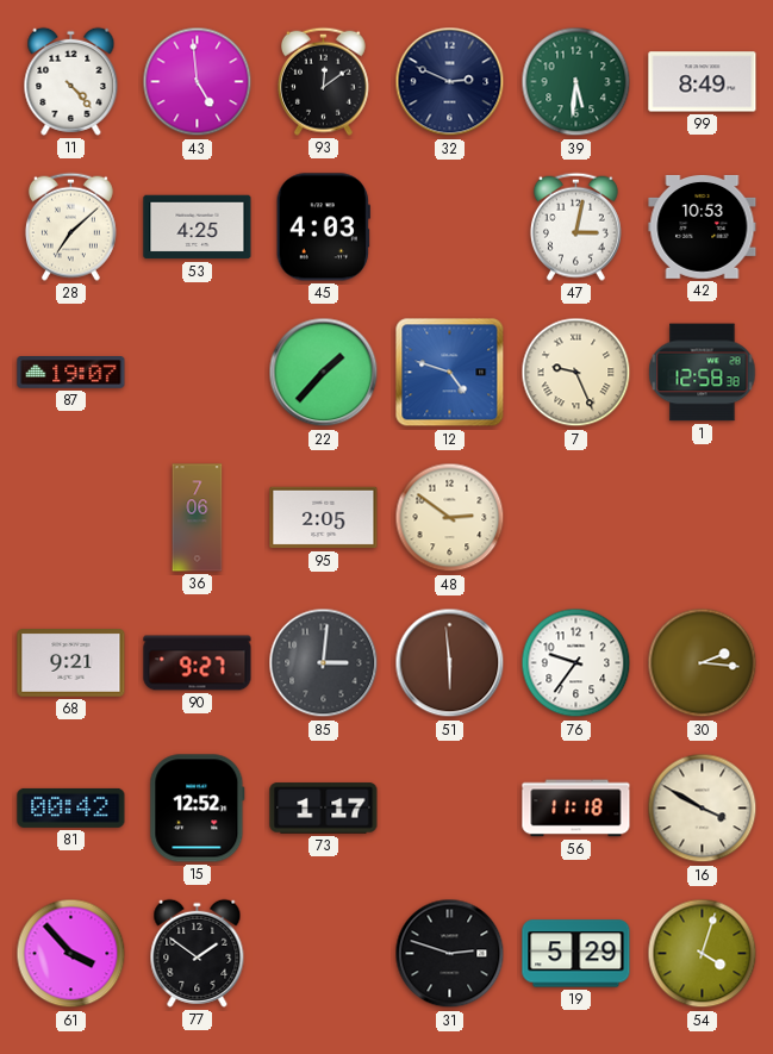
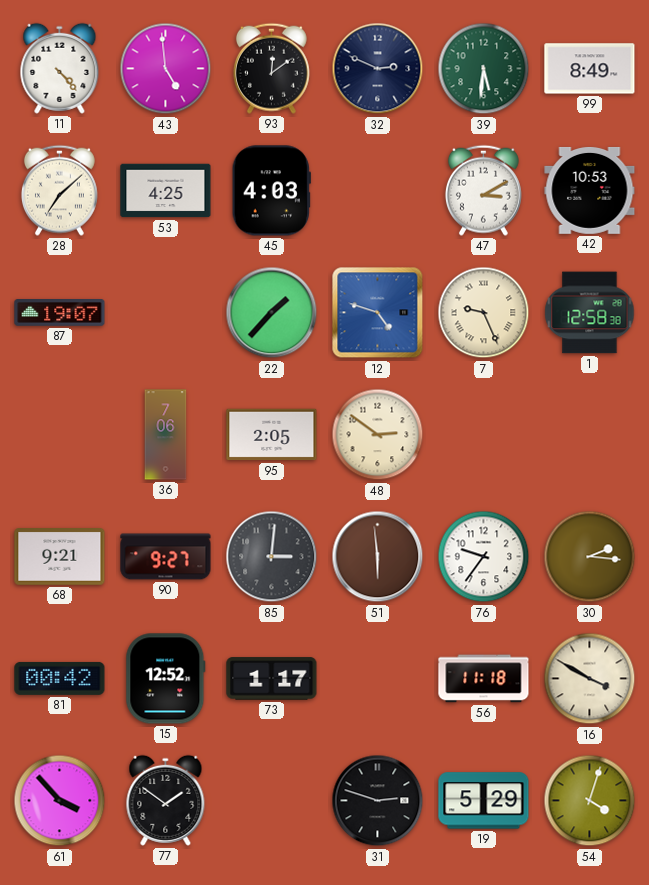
47: 3:02 -> 3:10
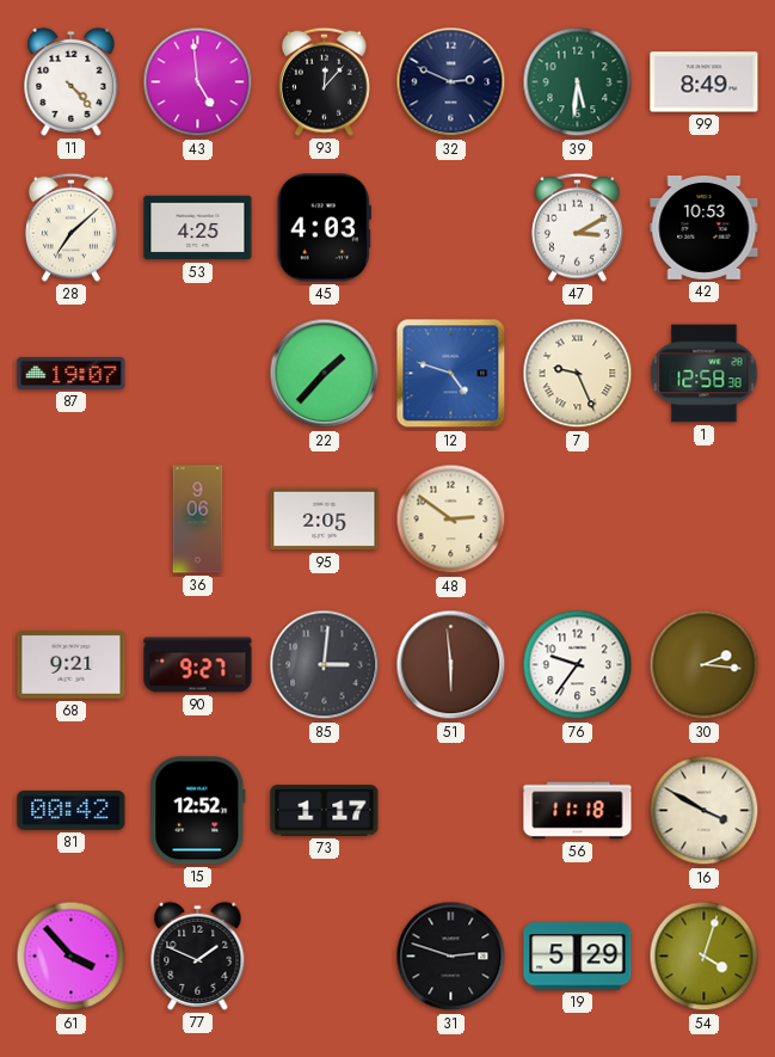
93: 12:09 -> 12:07
36: 7:06 -> 9:06
77: 1:51 -> 1:49
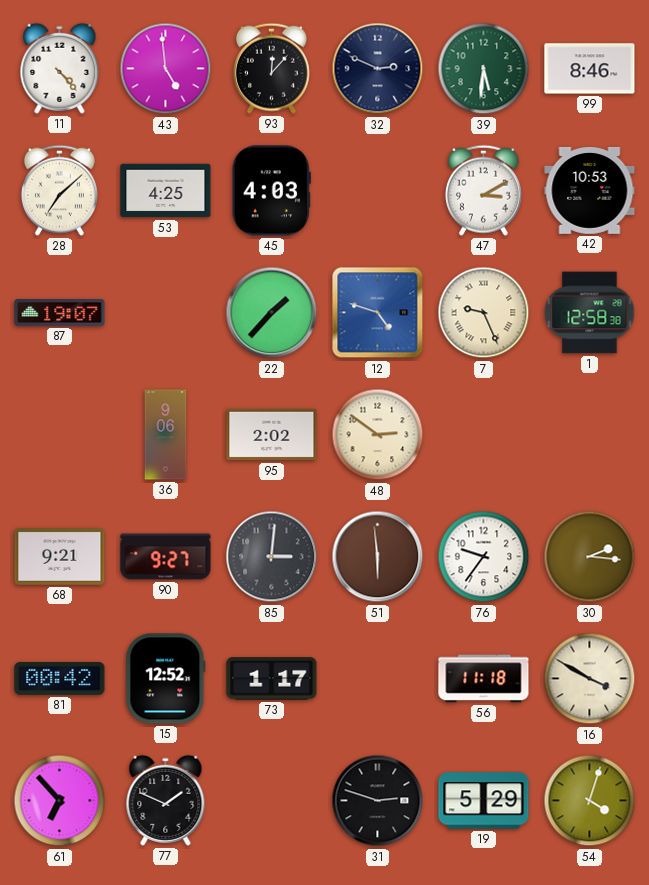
99: 8:49 -> 8:46
95: 2:05 -> 2:02
61: 3:53 -> 6:53
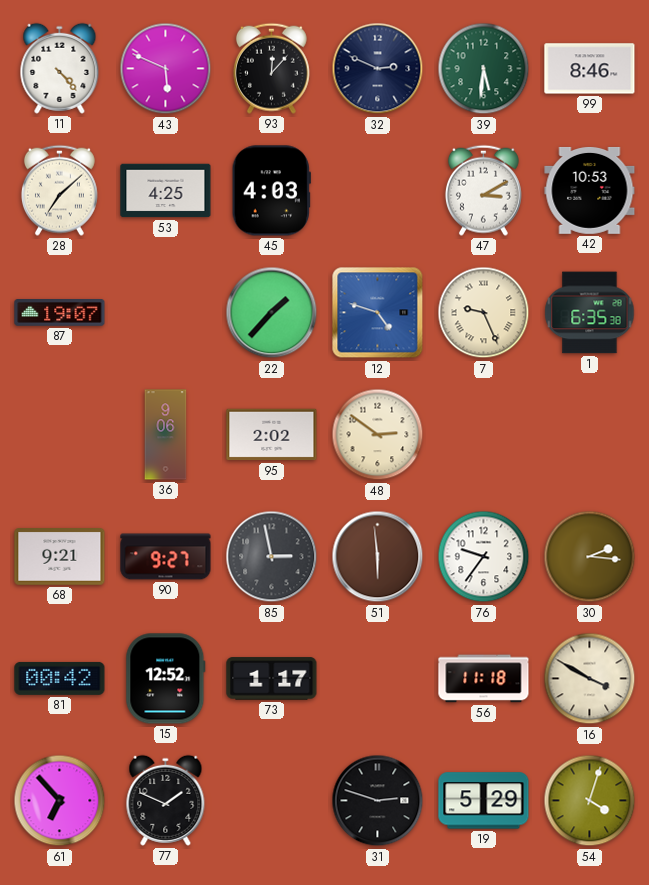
43: 4:59 -> 5:49
1: 12:58 -> 6:35
85: 3:01 -> 2:58
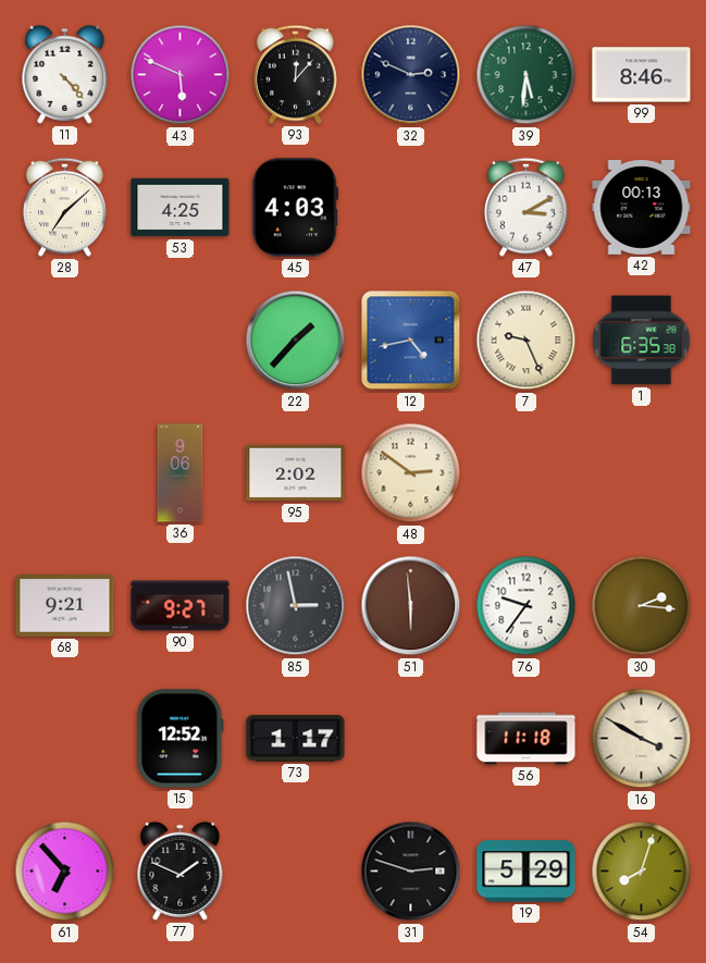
42: 10:53 -> 00:13
87: 19:07 -> none
12: 4:48 -> 4:43
81: 00:42 -> none
54: 4:03 -> 8:03
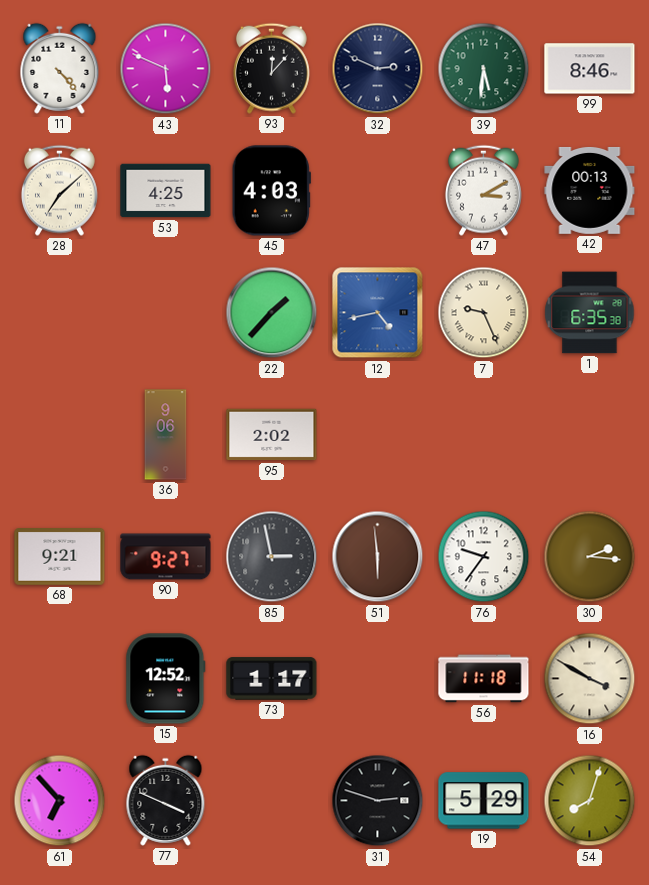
48: 2:51 -> none
77: 1:49 -> 3:49
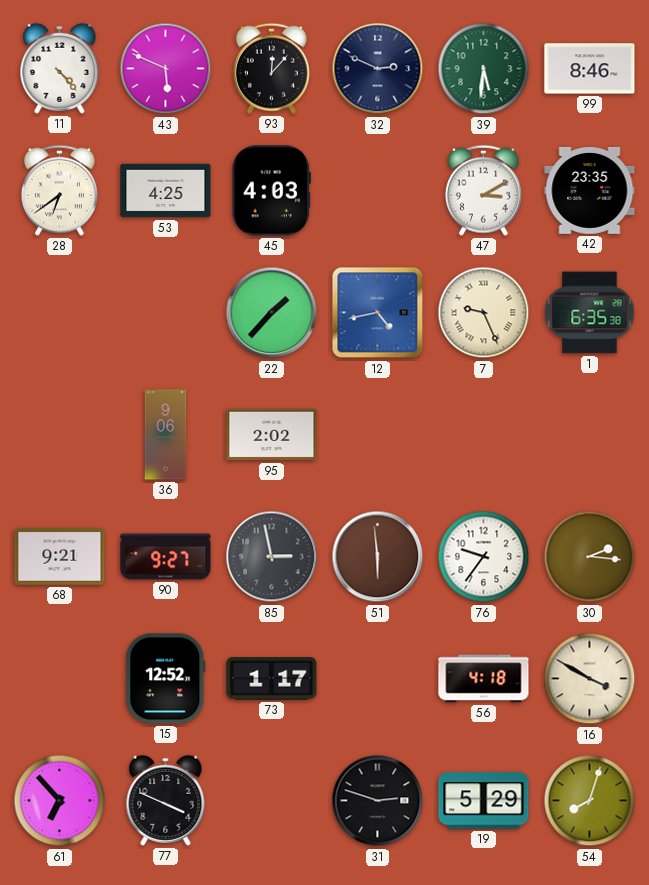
28: 7:08 -> 6:39
42: 00:13 -> 23:35
56: 11:18 -> 4:18
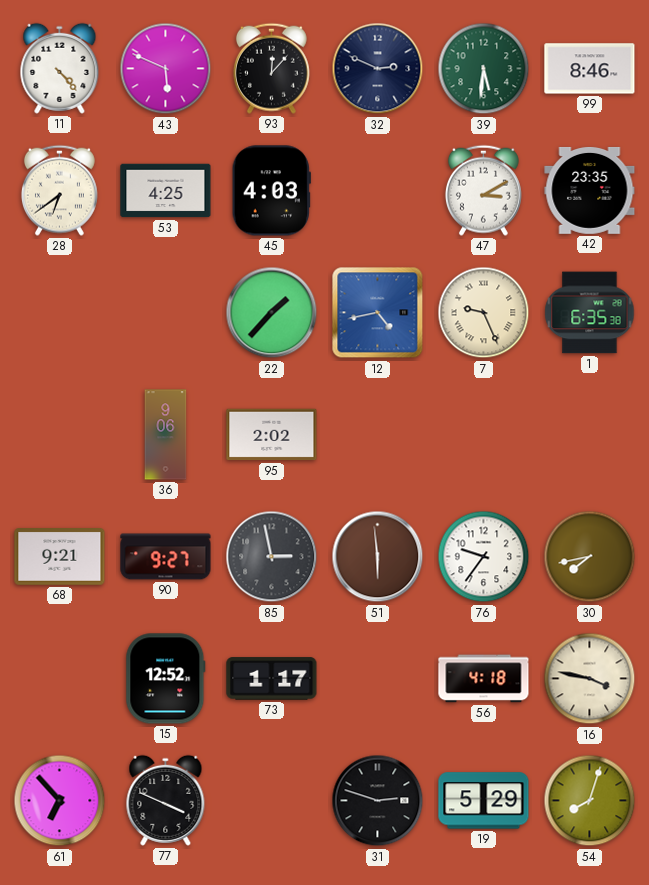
30: 2:16 -> 7:43
16: 3:50 -> 3:47
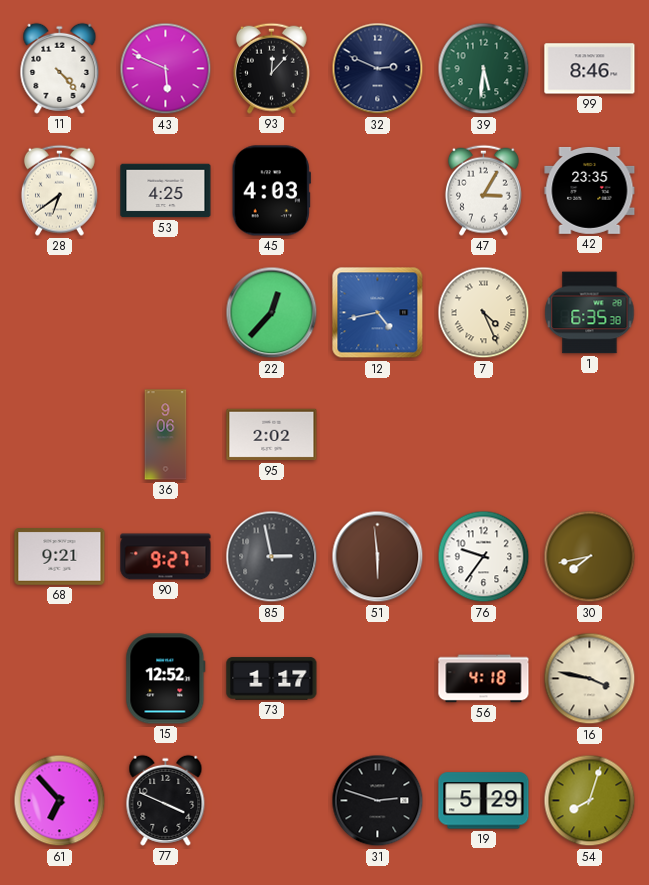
47: 3:10 -> 3:05
22: 1:37 -> 12:37
7: 9:26 -> 4:26
